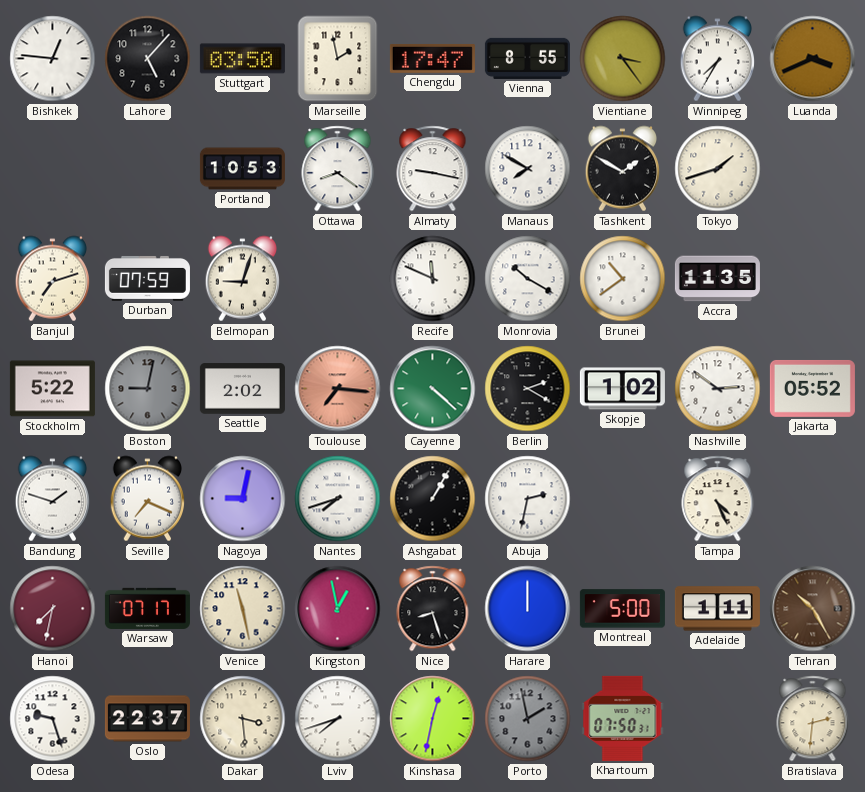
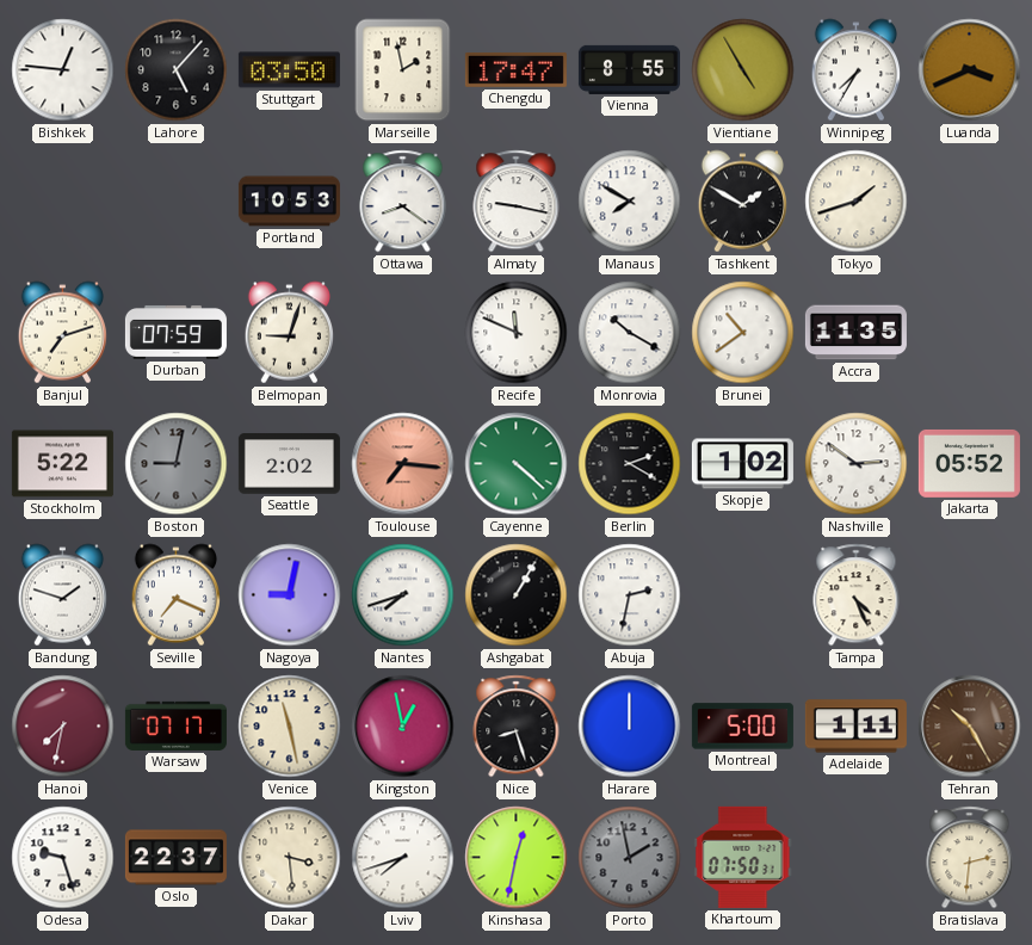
Vientiane: 3:24 -> 4:55
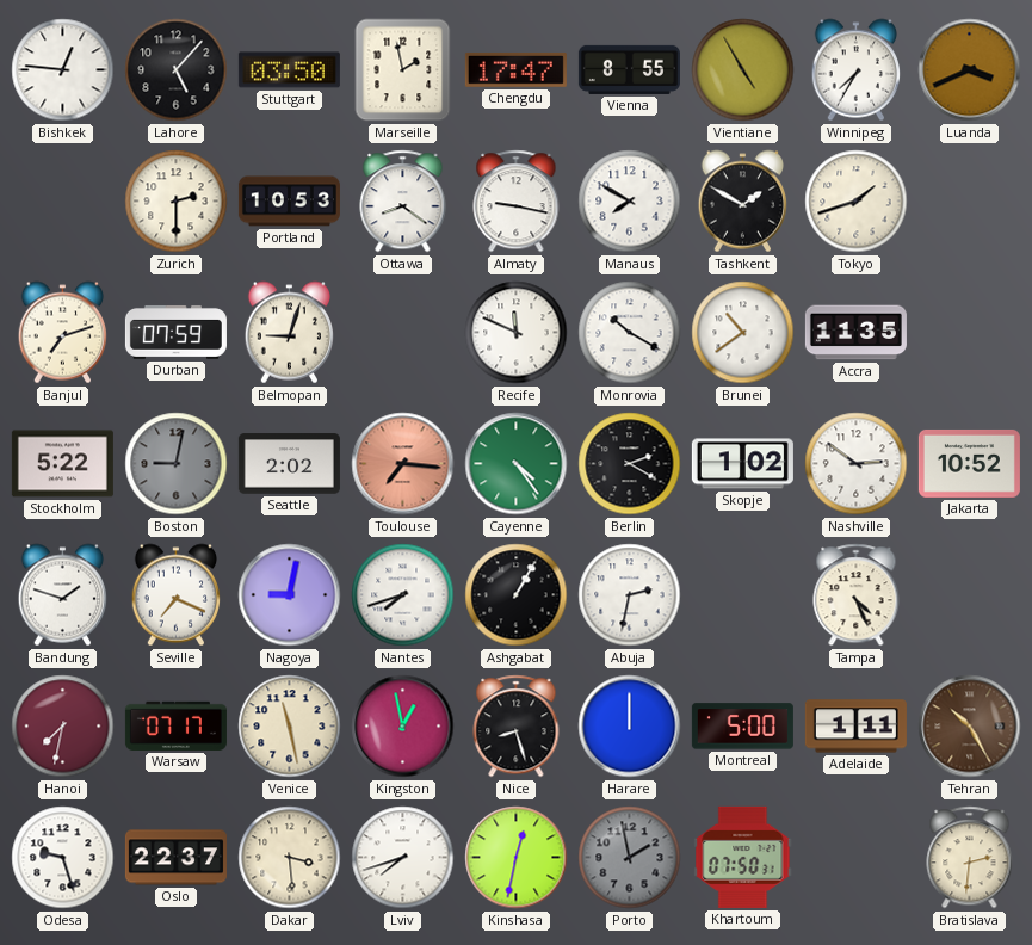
Zurich: none -> 2:30
Cayenne: 4:22 -> 4:24
Jakarta: 05:52 -> 10:52
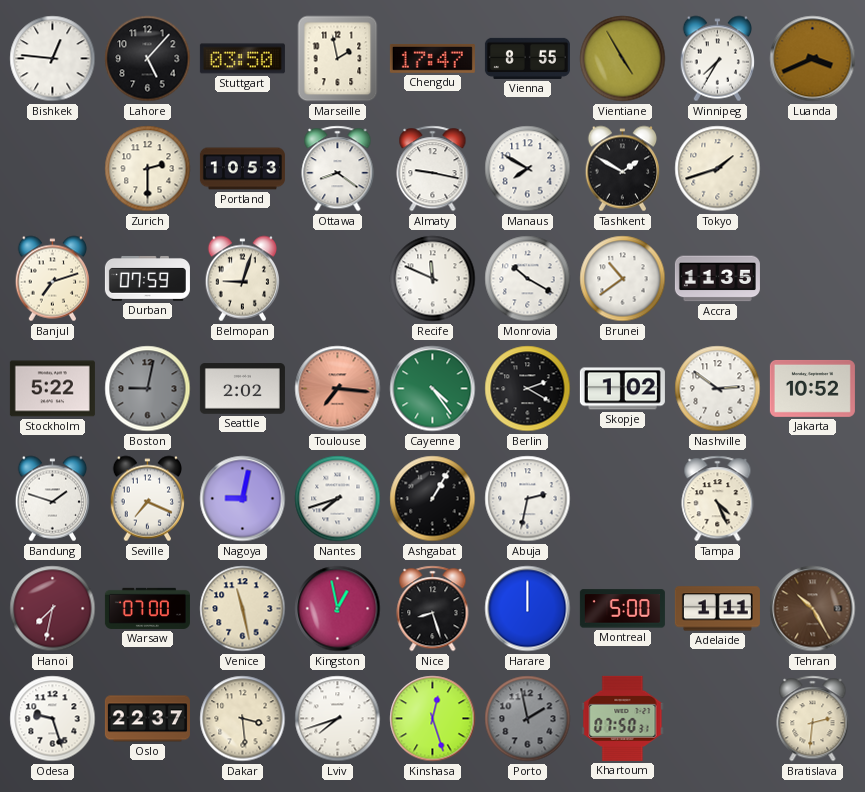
Warsaw: 07:17 -> 07:00
Kinshasa: 12:32 -> 12:27
